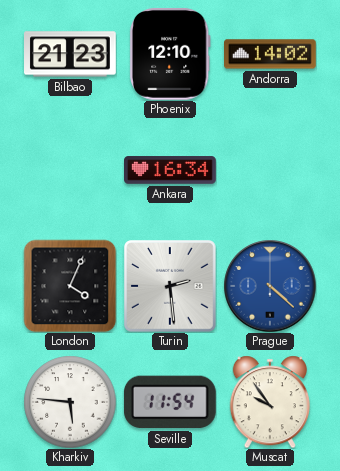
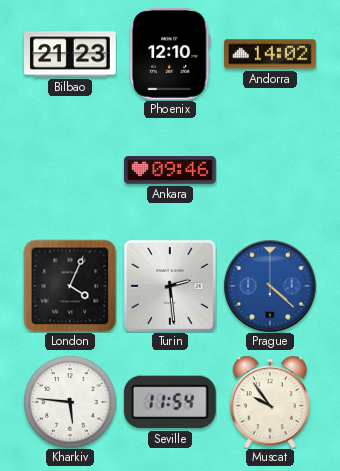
Ankara: 16:34 -> 09:46
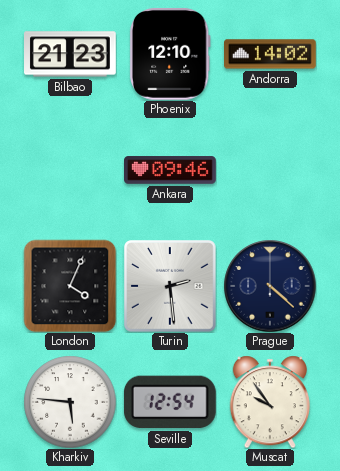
Prague dial: blue -> navy
Seville: 11:54 -> 12:54
